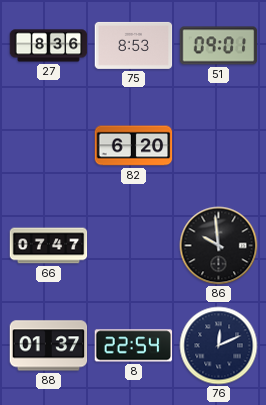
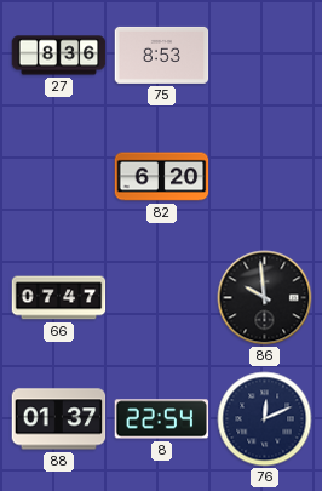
51: 09:01 -> none
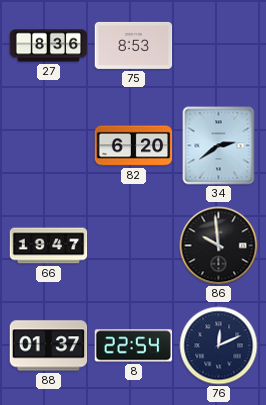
34: none -> 2:39
66: 07:47 -> 19:47
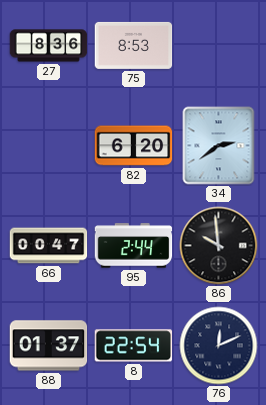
66: 19:47 -> 00:47
95: none -> 2:44
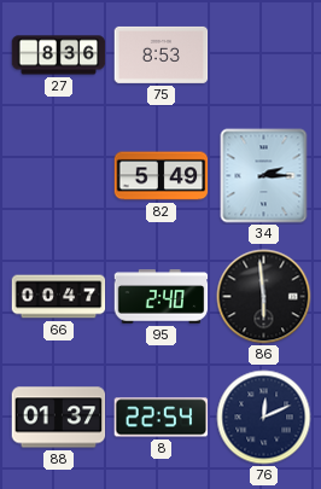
82: 6:20 -> 5:49
34: 2:39 -> 2:15
95: 2:44 -> 2:40
86: 9:59 -> 5:59
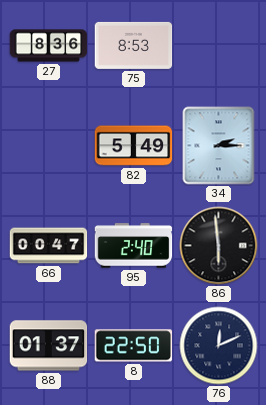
8: 22:54 -> 22:50
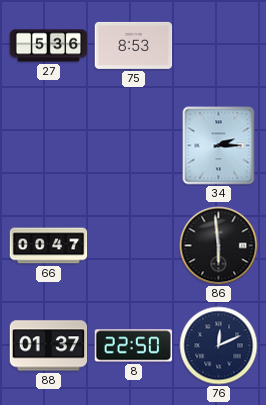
27: 8:36 -> 5:36
82: 5:49 -> none
95: 2:40 -> none
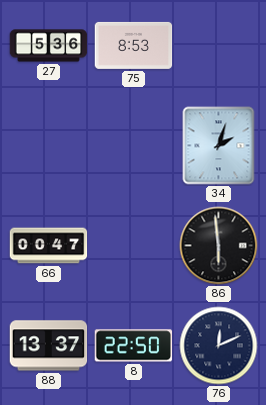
34: 2:15 -> 2:03
88: 01:37 -> 13:37
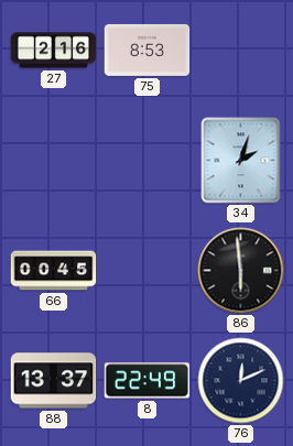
27: 5:36 -> 2:16
66: 00:47 -> 00:45
8: 22:50 -> 22:49
